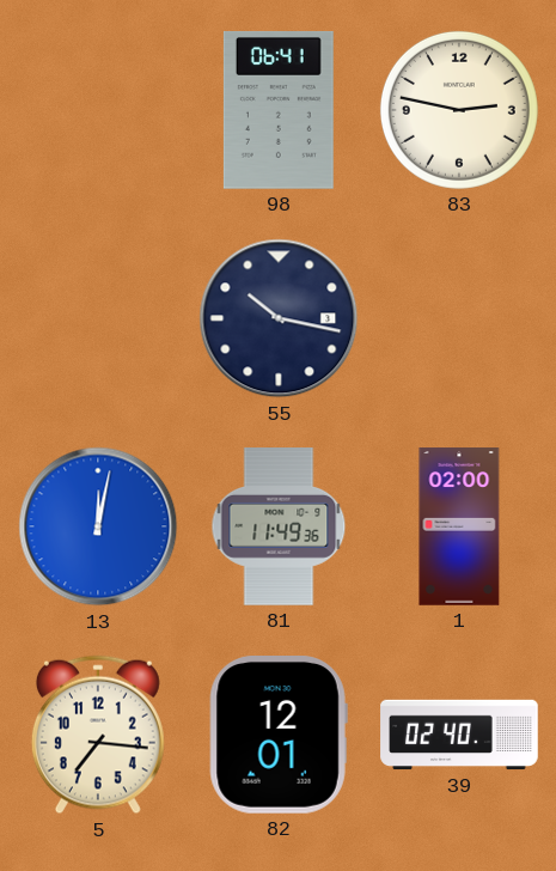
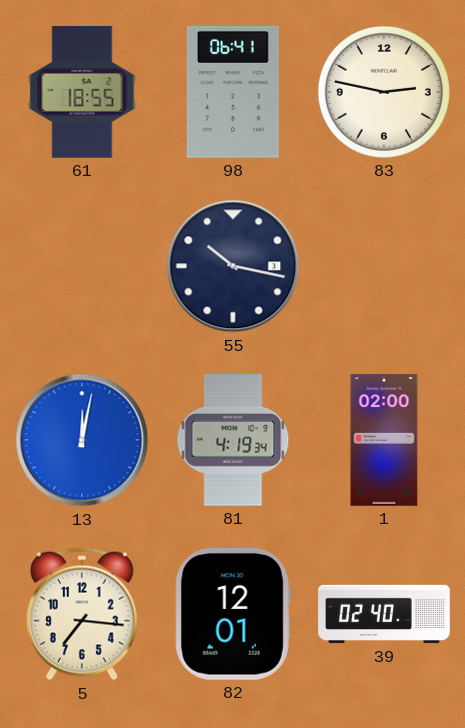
61: none -> 18:55
81: 11:49 -> 4:19
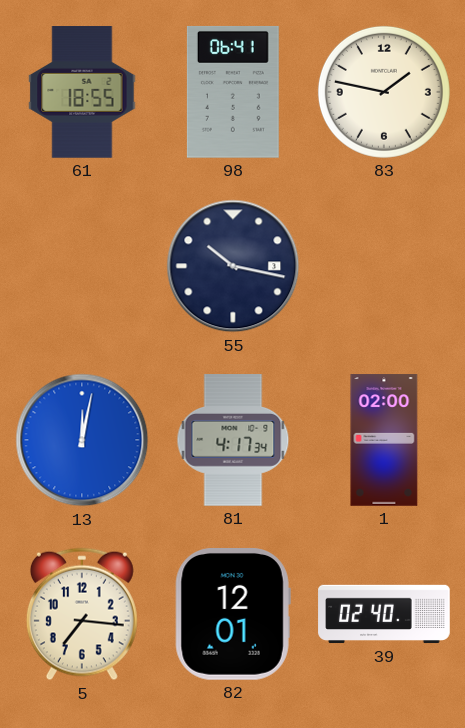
83: 2:47 -> 1:47
81: 4:19 -> 4:17
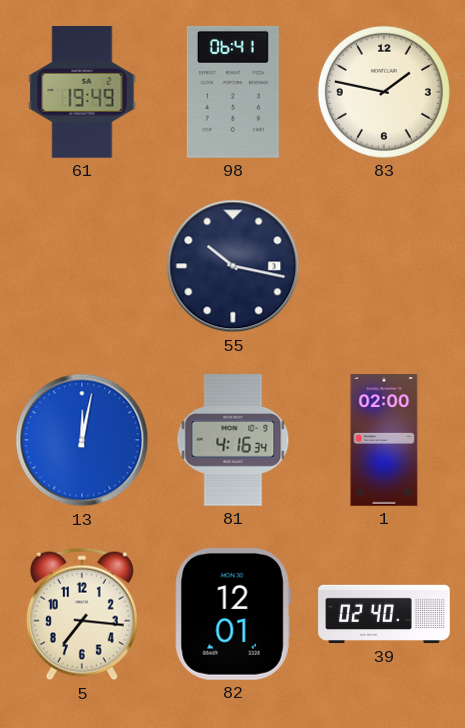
61: 18:55 -> 19:49
81: 4:17 -> 4:16
